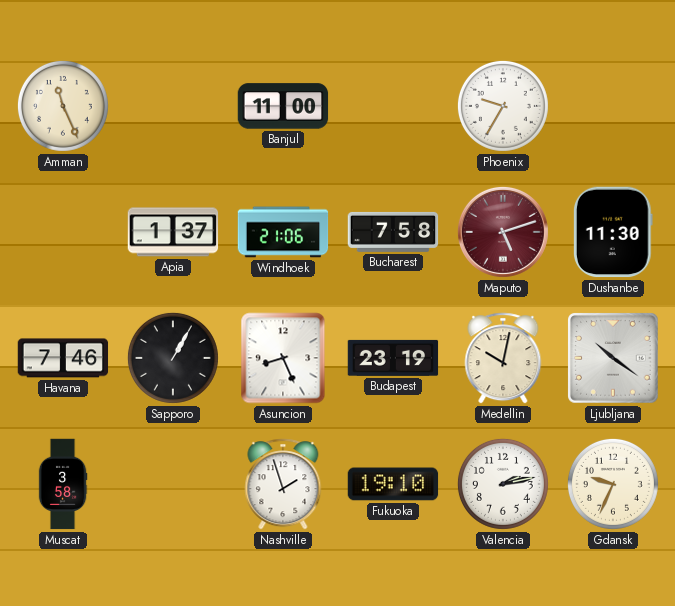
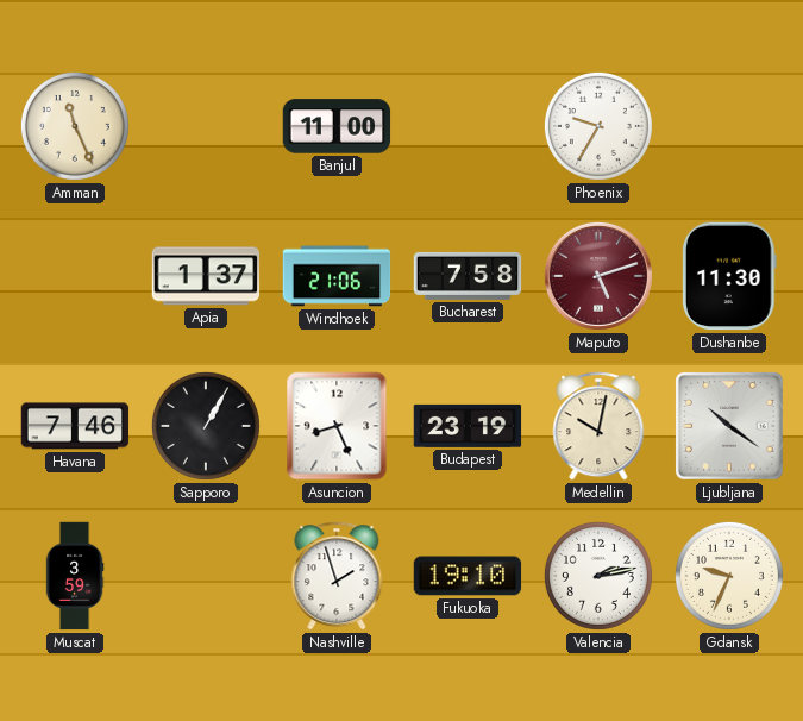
Muscat: 3:58 -> 3:59
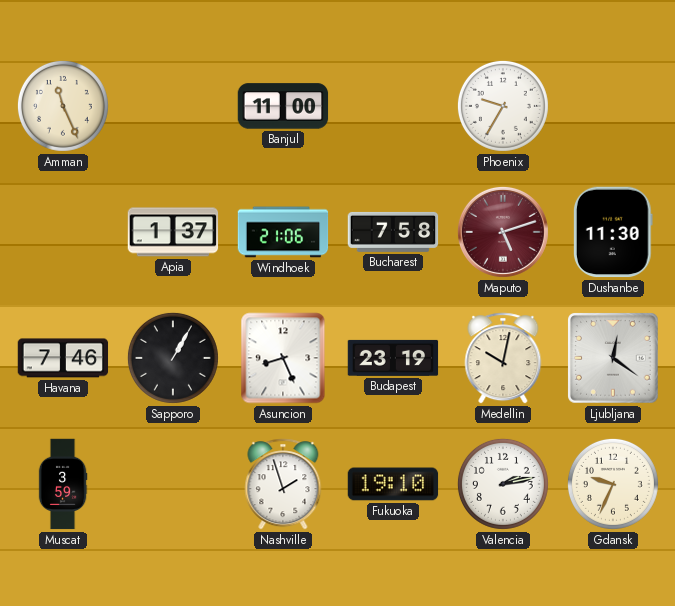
Ljubljana: 10:21 -> 12:21
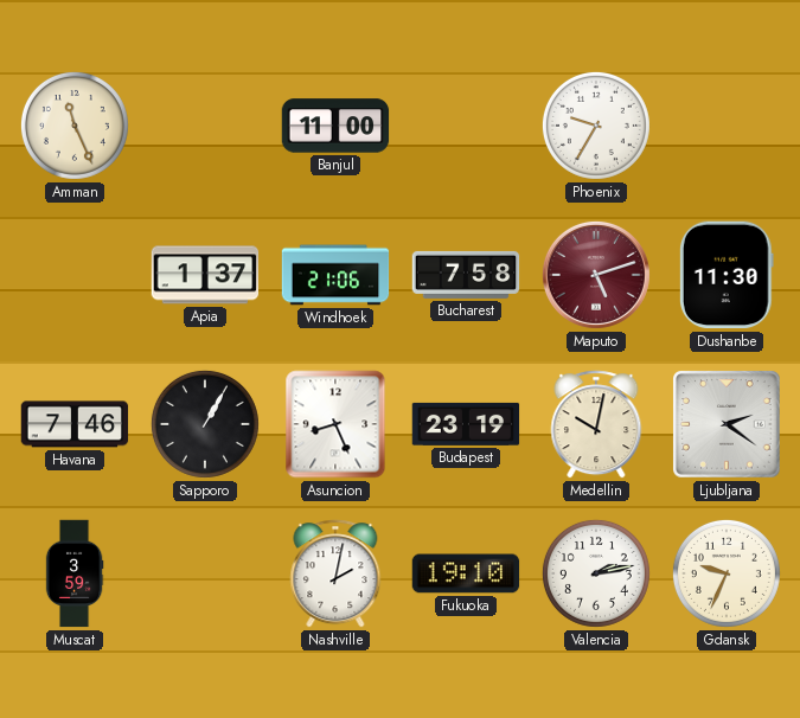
Ljubljana: 12:21 -> 2:21
Nashville: 1:57 -> 2:02
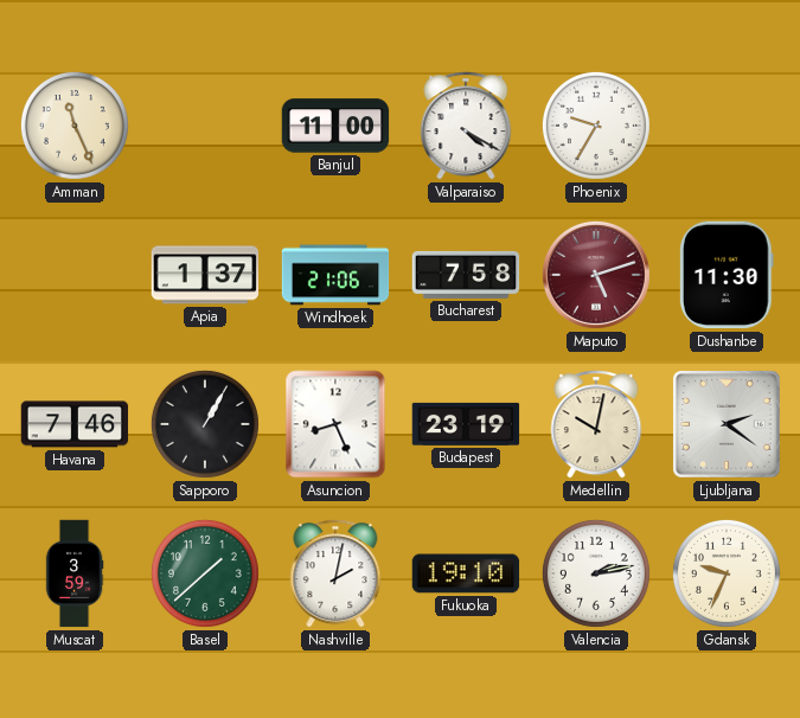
Valparaiso: none -> 4:20
Basel: none -> 1:38
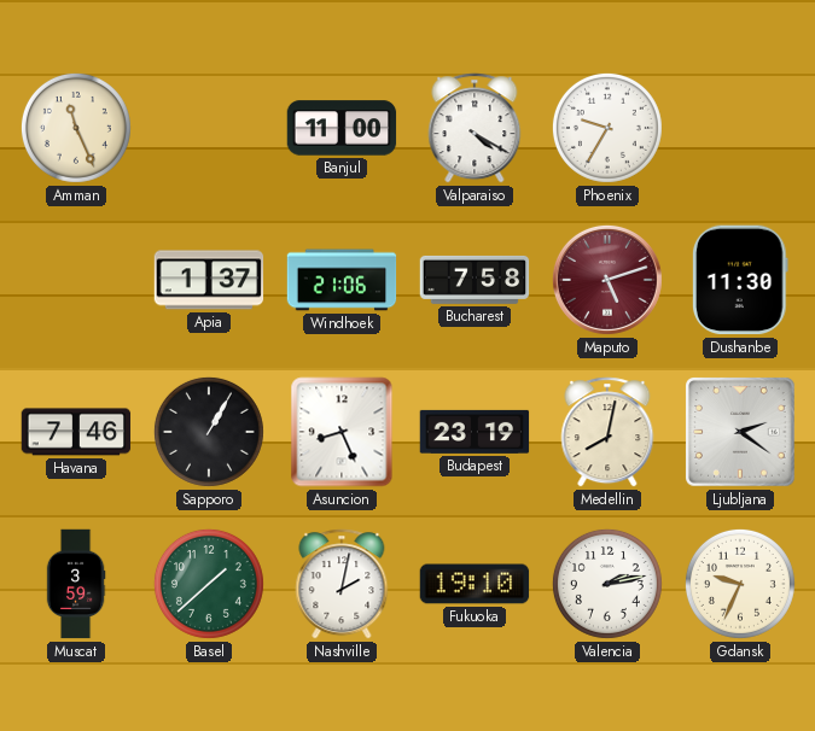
Medellin: 10:02 -> 8:02
